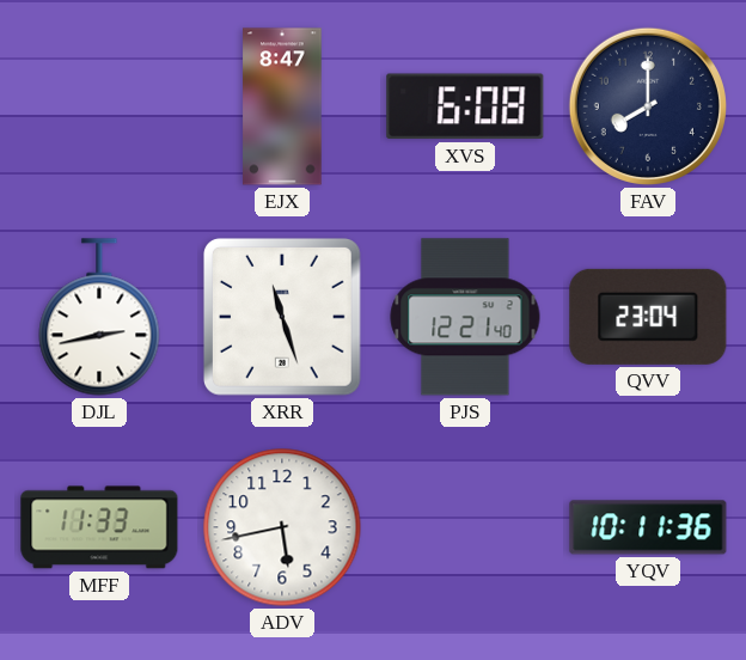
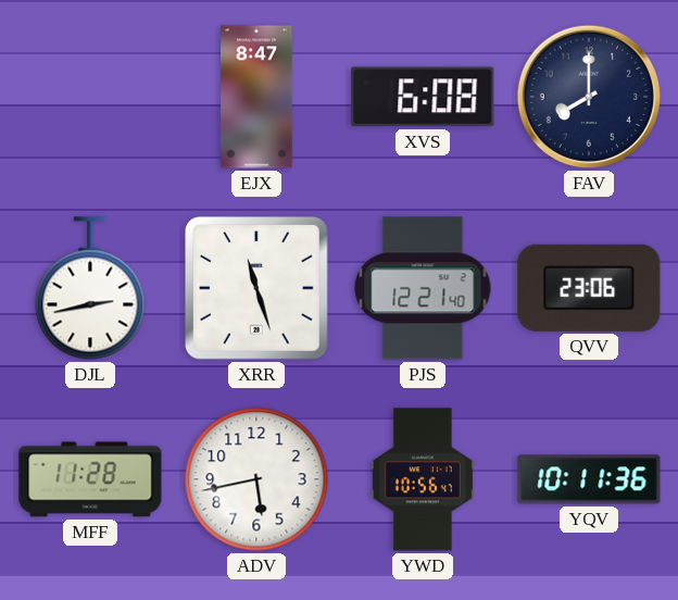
QVV: 23:04 -> 23:06
MFF: 11:33 -> 11:28
YWD: none -> 10:56
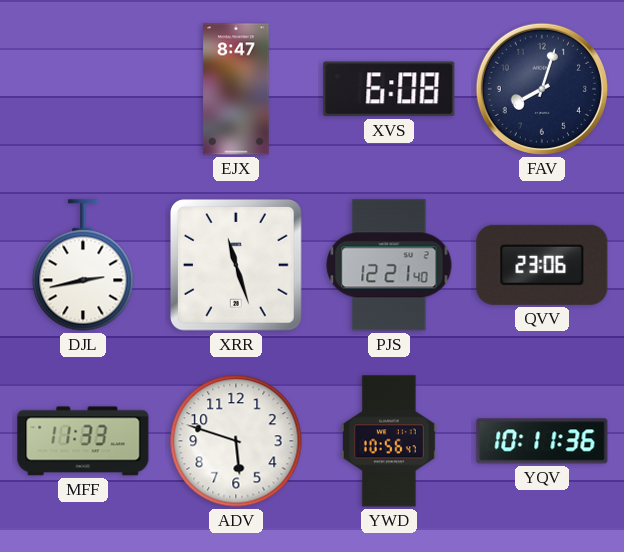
FAV: 8:00 -> 8:03
MFF: 11:28 -> 11:33
ADV: 5:43 -> 5:48
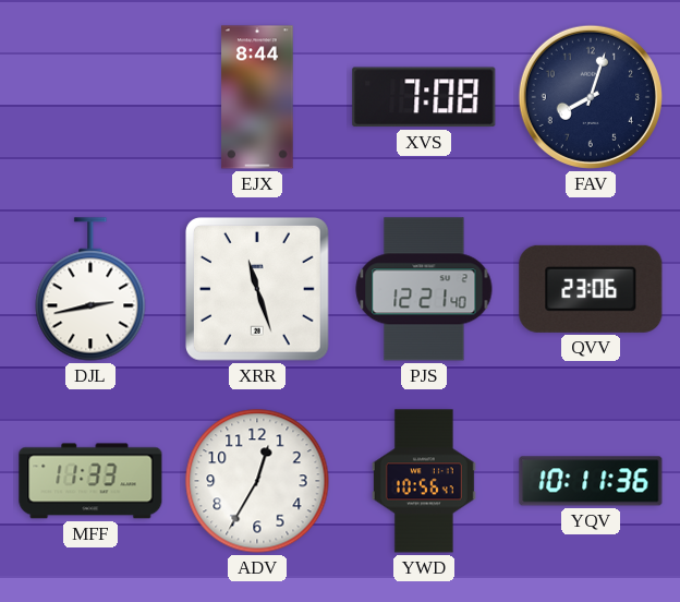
EJX: 8:47 -> 8:44
XVS: 6:08 -> 7:08
ADV: 5:48 -> 12:35
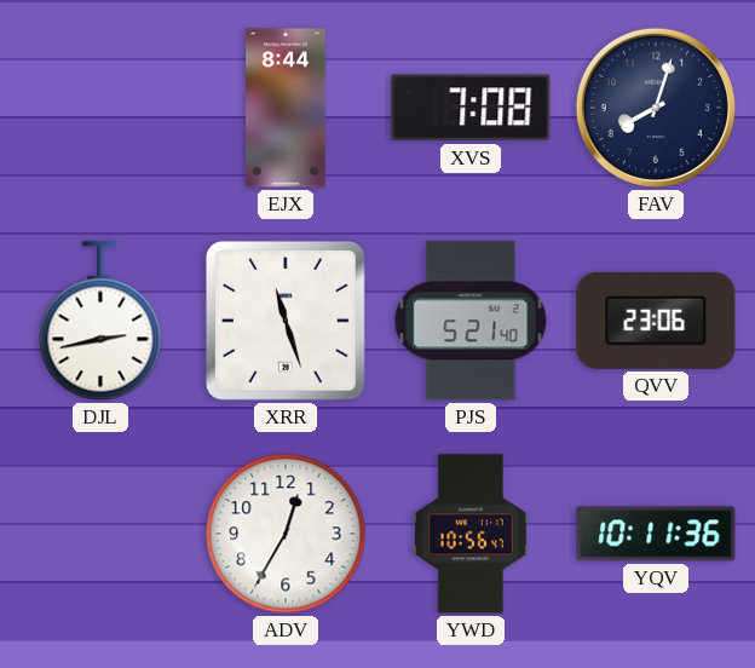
PJS: 12:21 -> 5:21
MFF: 11:33 -> none
